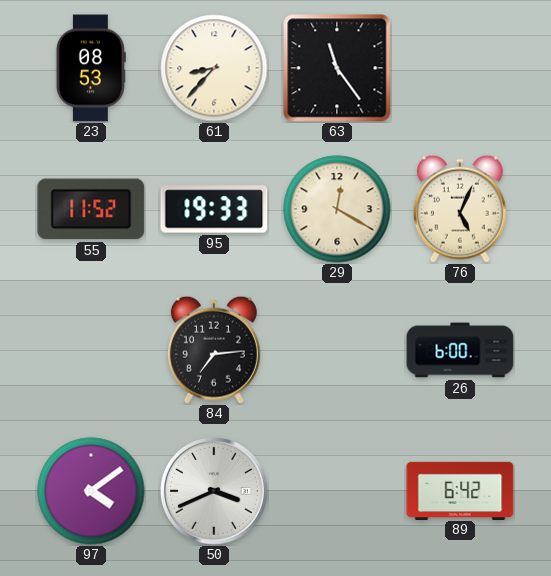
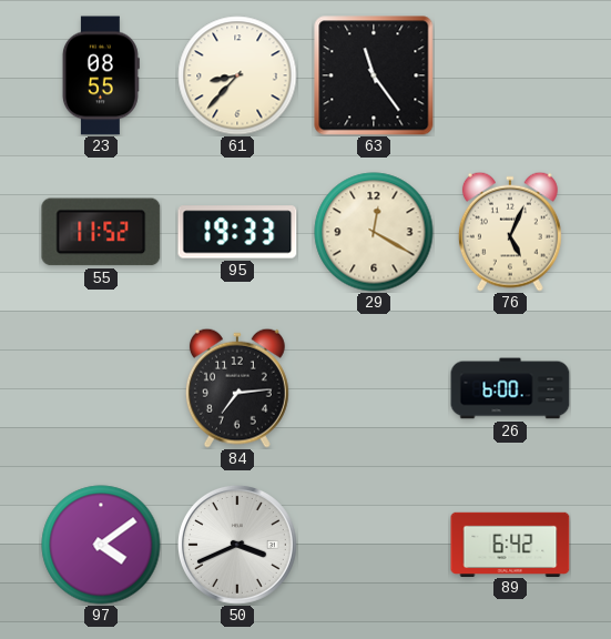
23: 08:53 -> 08:55
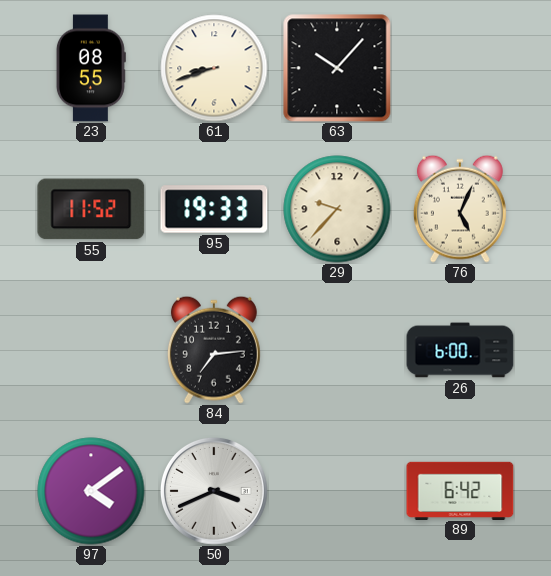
61: 8:37 -> 8:42
63: 11:24 -> 10:07
29: 12:20 -> 9:37
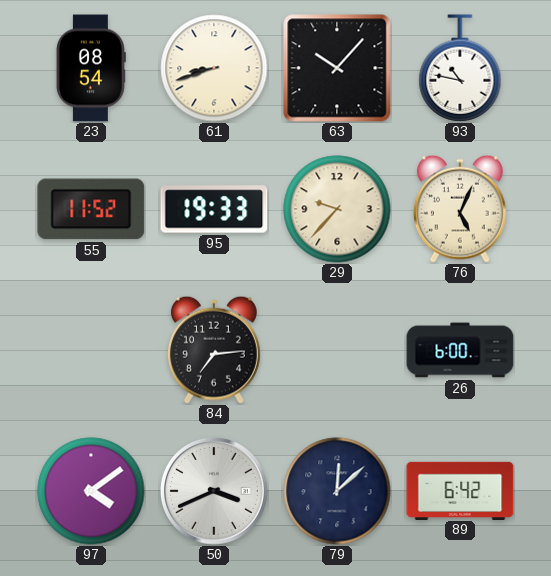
23: 08:55 -> 08:54
93: none -> 10:47
79: none -> 12:08
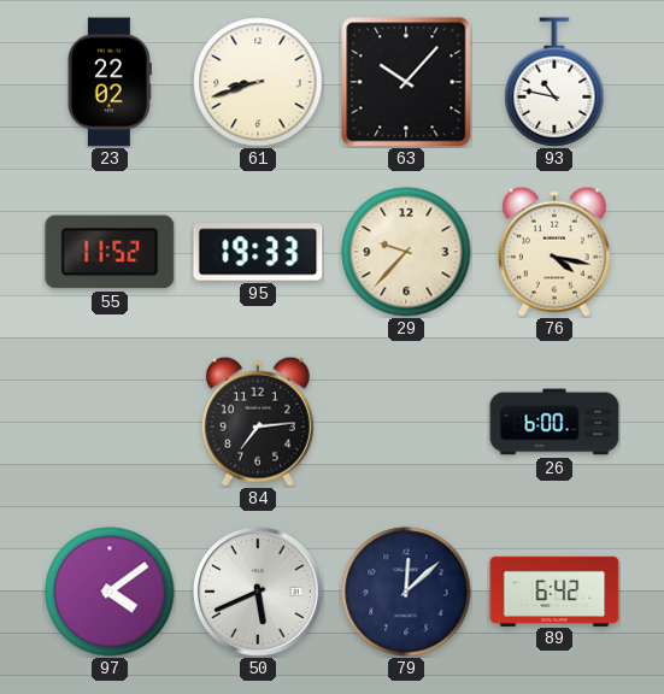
23: 08:54 -> 22:02
76: 5:04 -> 4:17
50: 3:41 -> 5:41
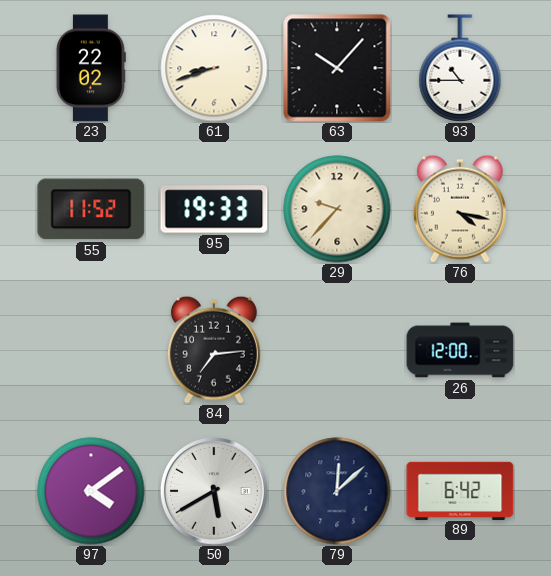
93: 10:47 -> 10:45
26: 6:00 -> 12:00
50: 5:41 -> 5:40
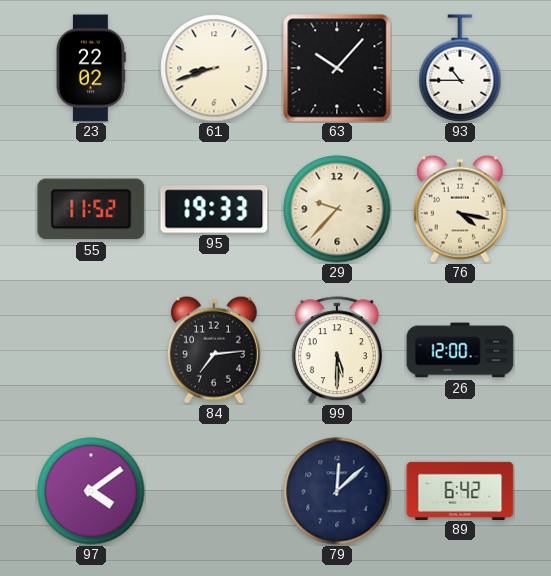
99: none -> 5:30
50: 5:40 -> none
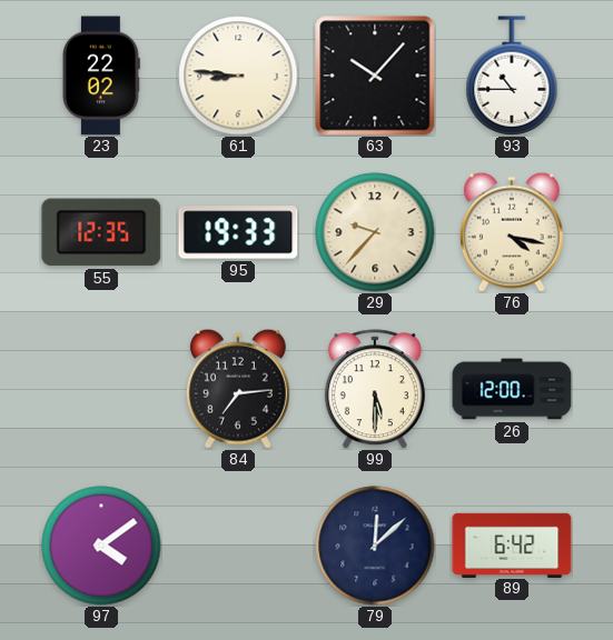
61: 8:42 -> 8:46
55: 11:52 -> 12:35
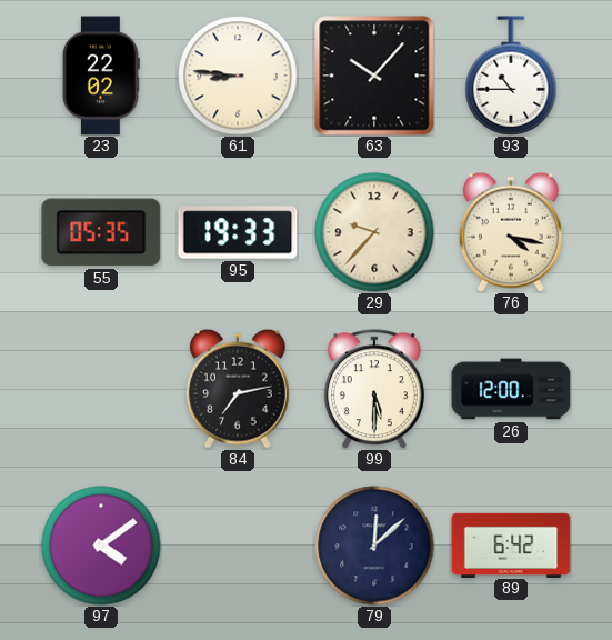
55: 12:35 -> 05:35
84: 7:14 -> 7:13
